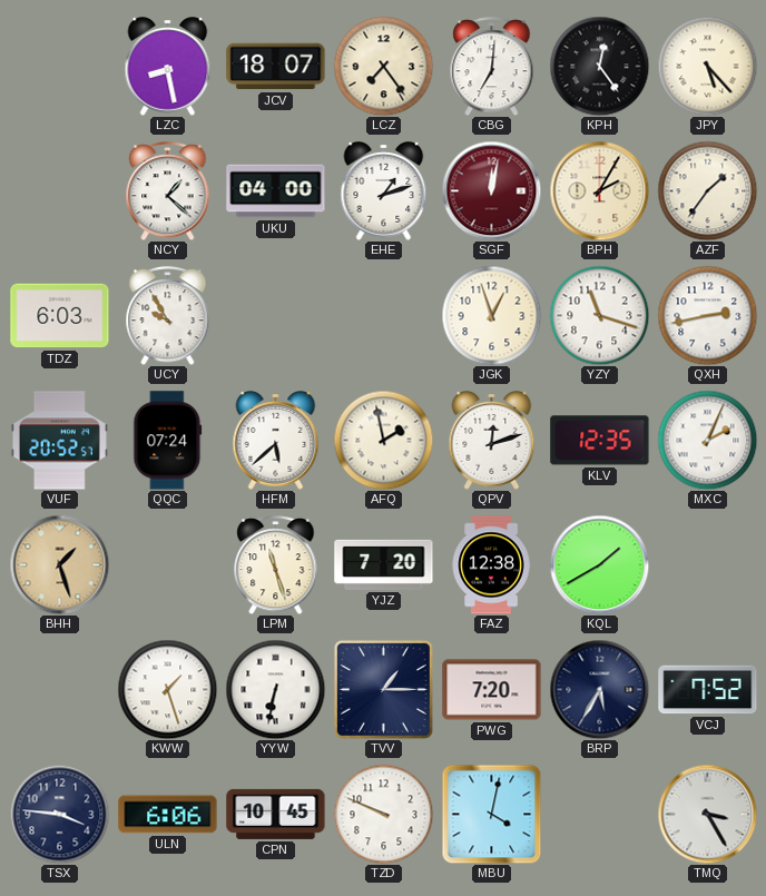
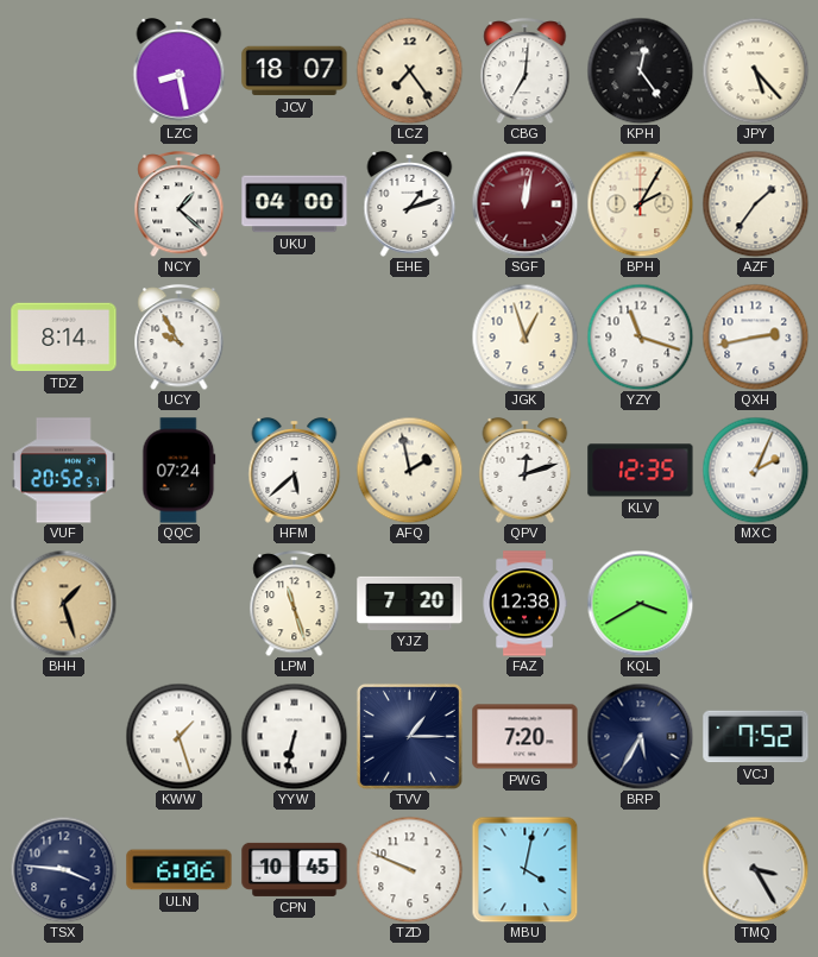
TDZ: 6:03 -> 8:14
KQL: 1:40 -> 3:40
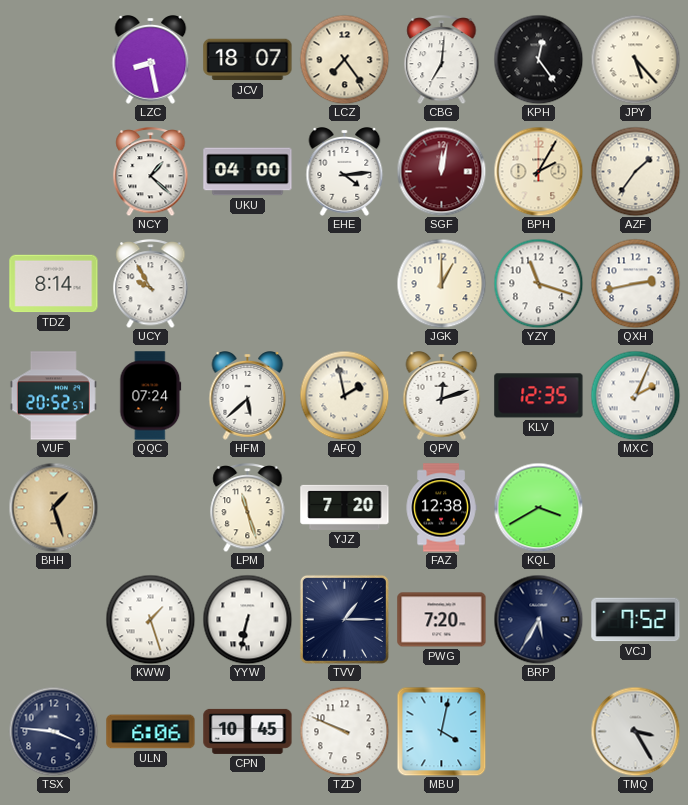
EHE: 1:12 -> 4:14
JGK: 12:57 -> 1:00
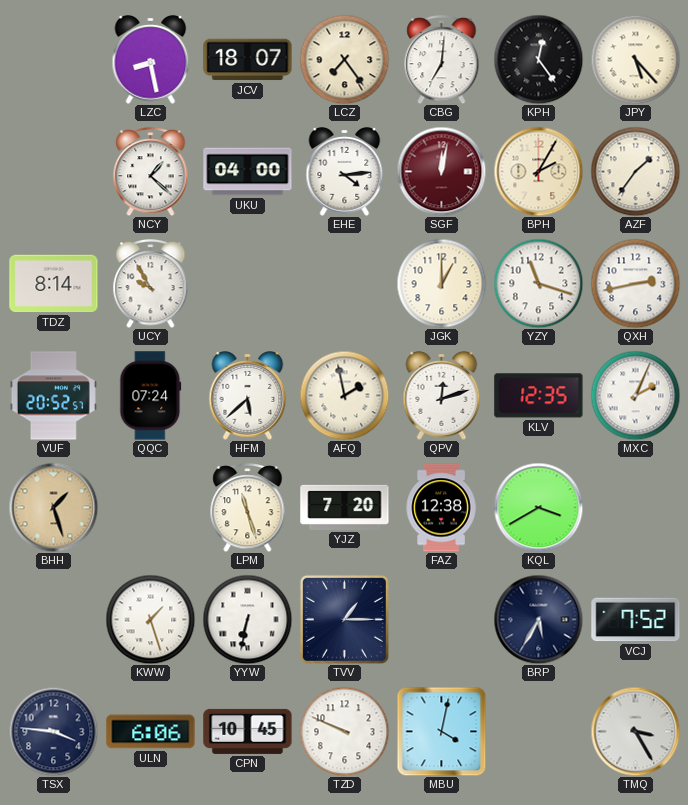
PWG: 7:20 -> none
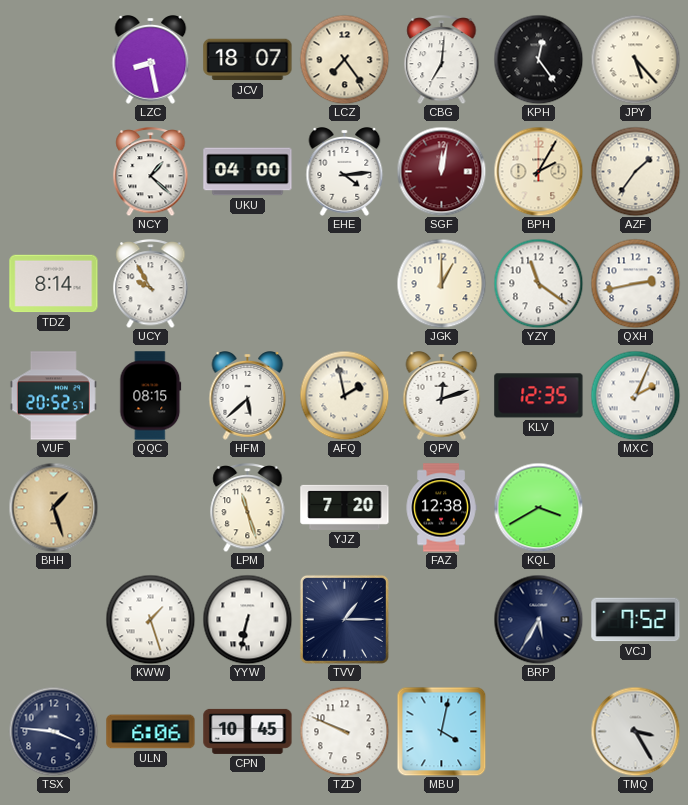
YZY: 11:18 -> 11:21
QQC: 07:24 -> 08:15
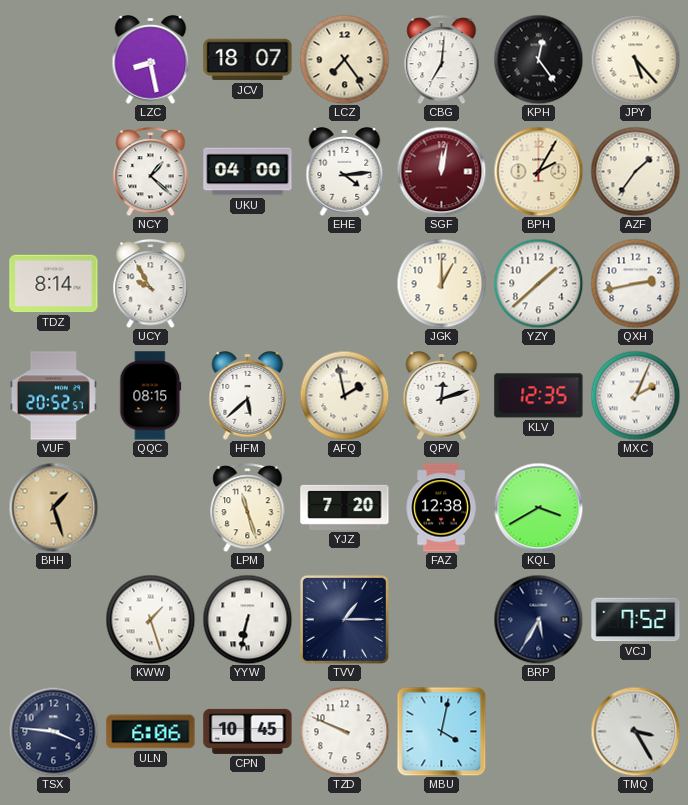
YZY: 11:21 -> 1:38
